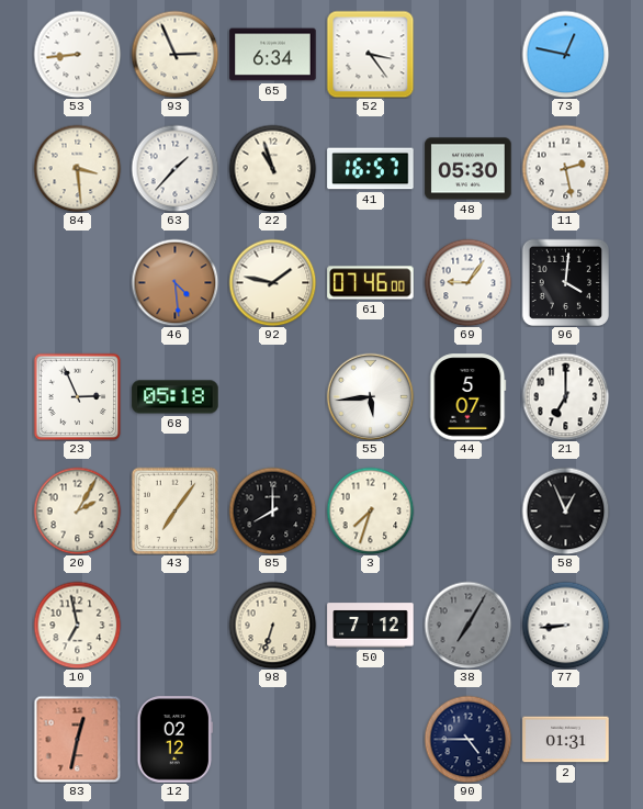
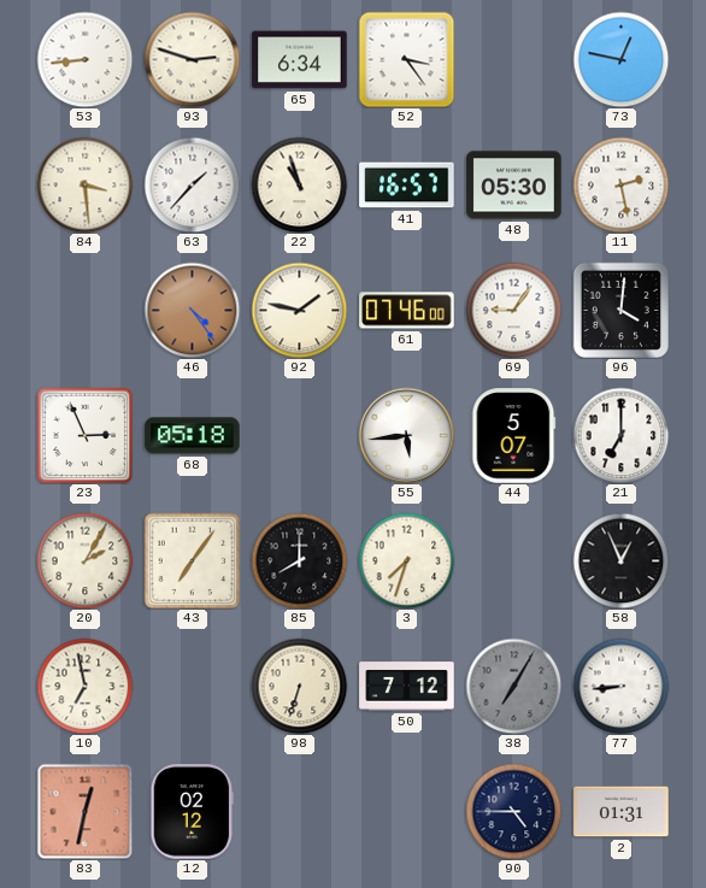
93: 2:56 -> 2:48
46: 4:29 -> 4:24
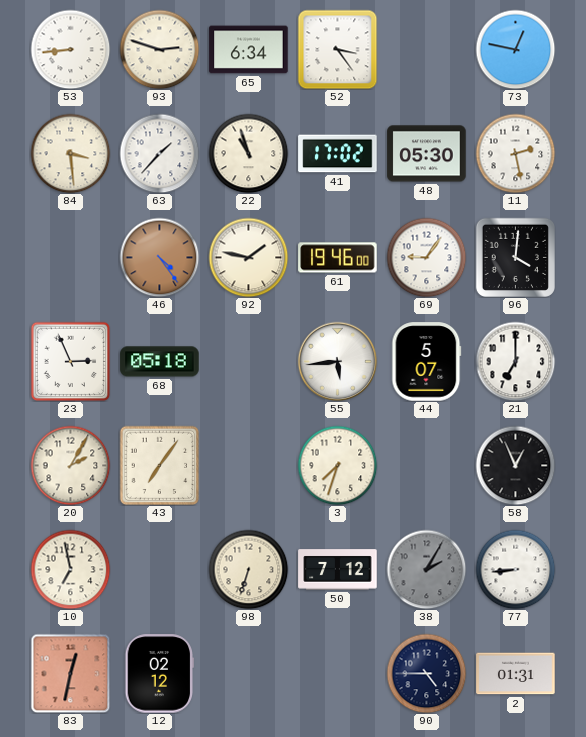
41: 16:57 -> 17:02
61: 07:46 -> 19:46
85: 8:00 -> none
38: 7:05 -> 2:05
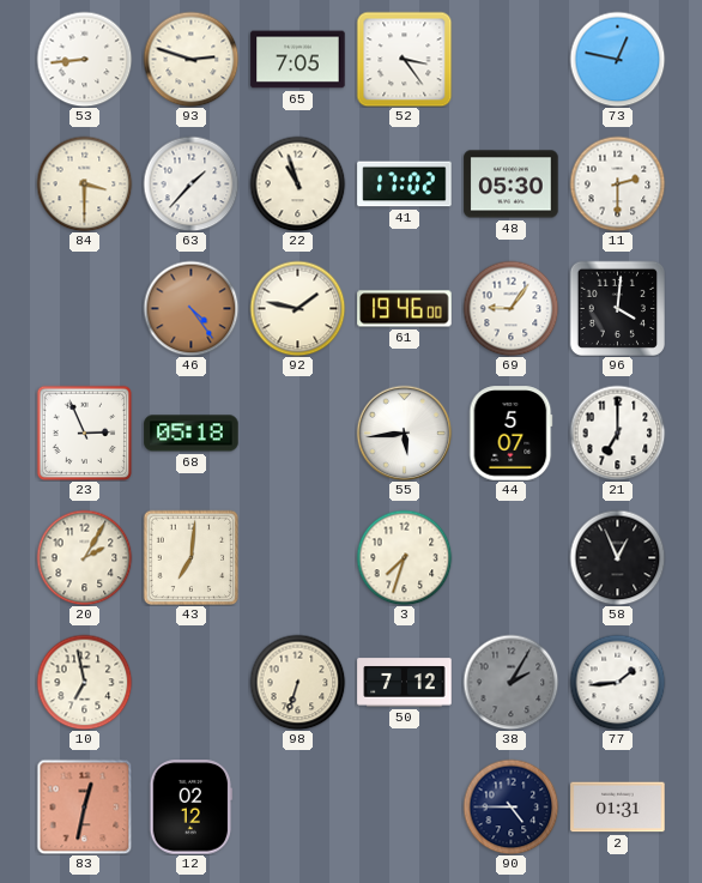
65: 6:34 -> 7:05
84: 3:29 -> 3:30
11: 2:28 -> 2:30
43: 7:06 -> 7:01
77: 8:44 -> 1:44
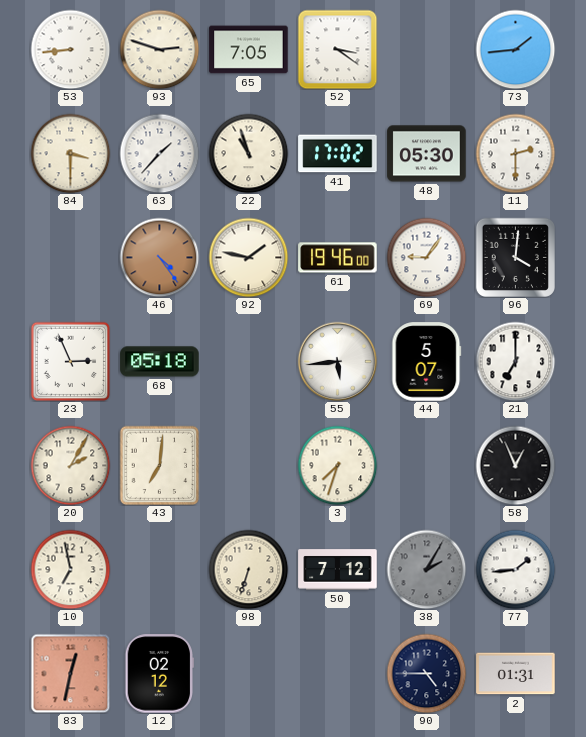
52: 3:24 -> 3:21
73: 12:47 -> 1:44
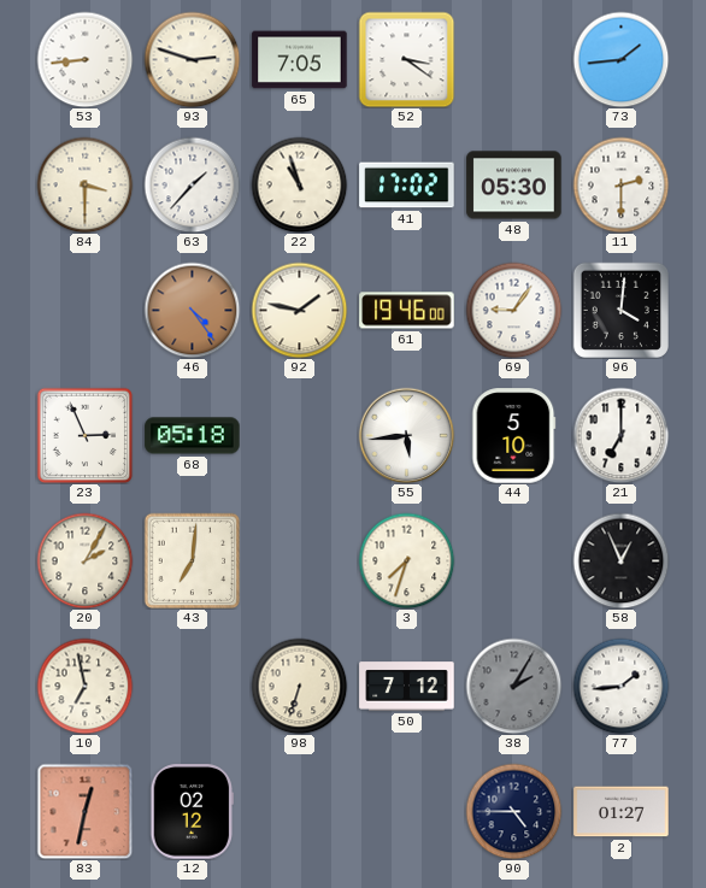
44: 5:07 -> 5:10
2: 01:31 -> 01:27
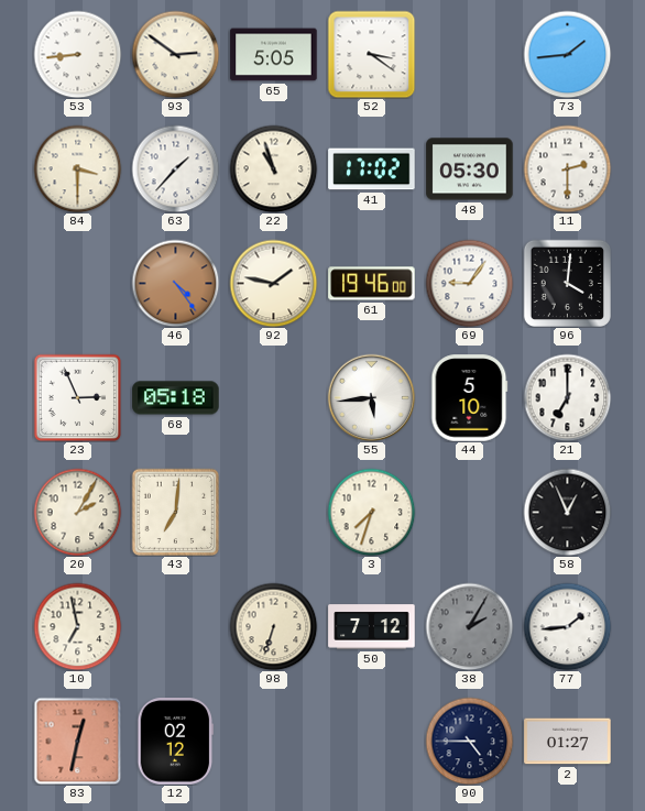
93: 2:48 -> 2:51
65: 7:05 -> 5:05
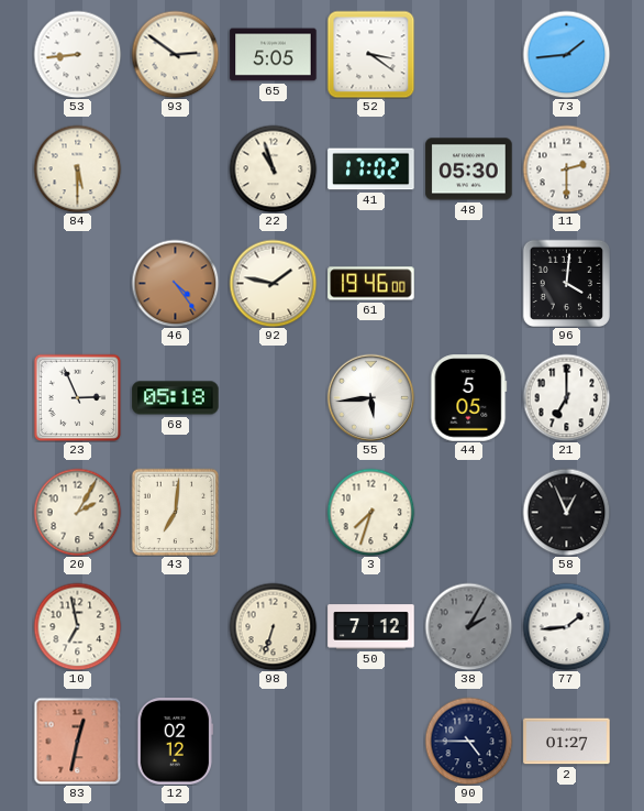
84: 3:30 -> 5:30
63: 1:37 -> none
69: 9:06 -> none
44: 5:10 -> 5:05
